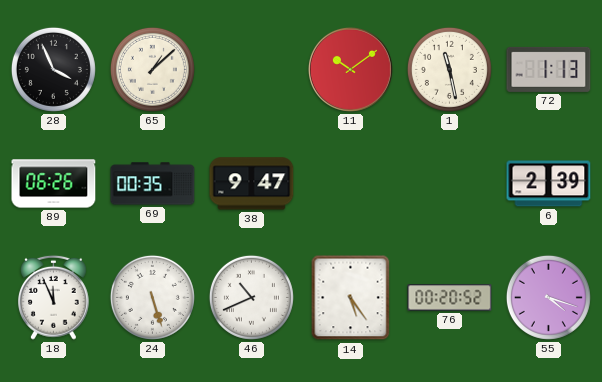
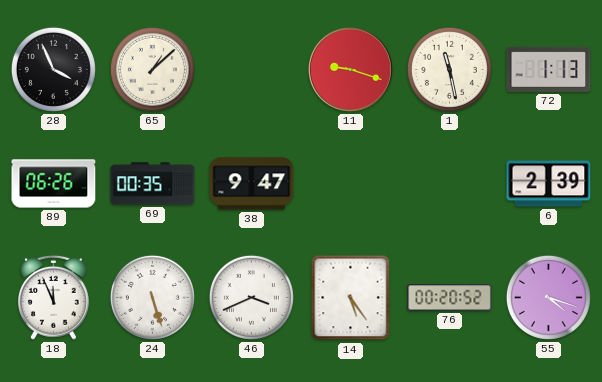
11: 10:09 -> 9:18
46: 10:41 -> 3:41
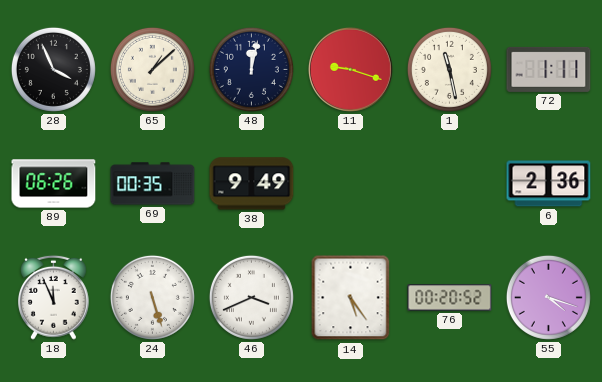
48: none -> 12:02
72: 1:13 -> 1:11
38: 9:47 -> 9:49
6: 2:39 -> 2:36
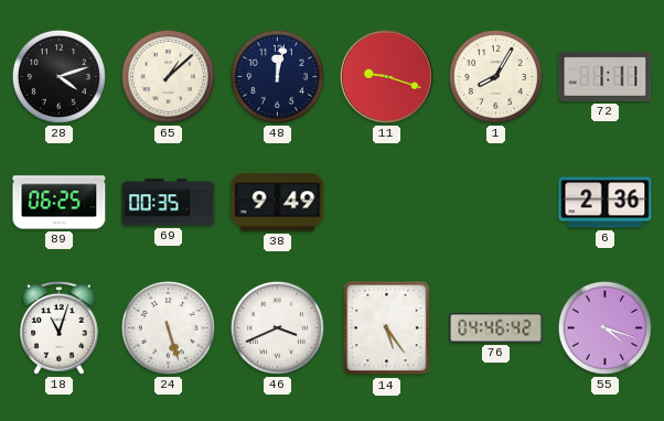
28: 3:56 -> 4:12
1: 11:28 -> 8:05
89: 06:26 -> 06:25
18: 11:56 -> 11:03
76: 00:20 -> 04:46
